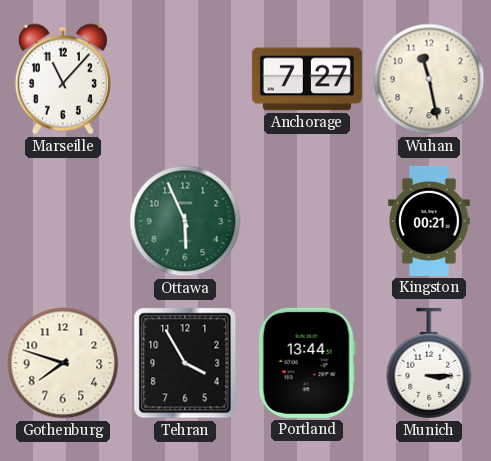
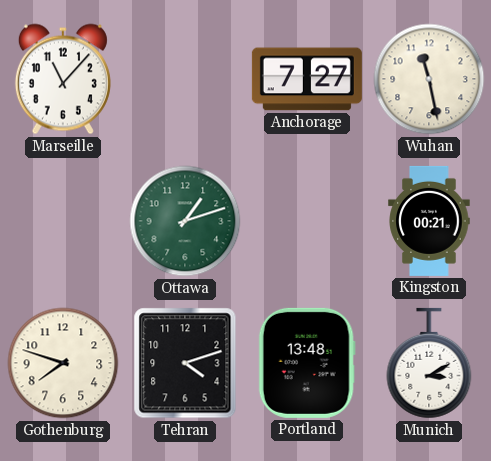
Ottawa: 5:56 -> 1:12
Tehran: 3:55 -> 4:12
Portland: 13:44 -> 13:48
Munich: 3:15 -> 3:10
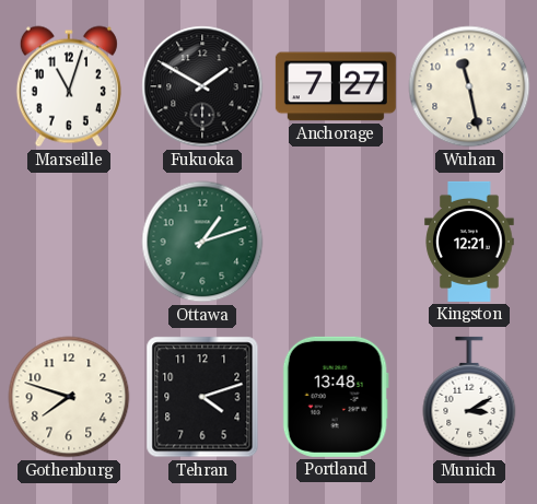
Marseille: 11:07 -> 11:03
Fukuoka: none -> 1:50
Kingston: 00:21 -> 12:21
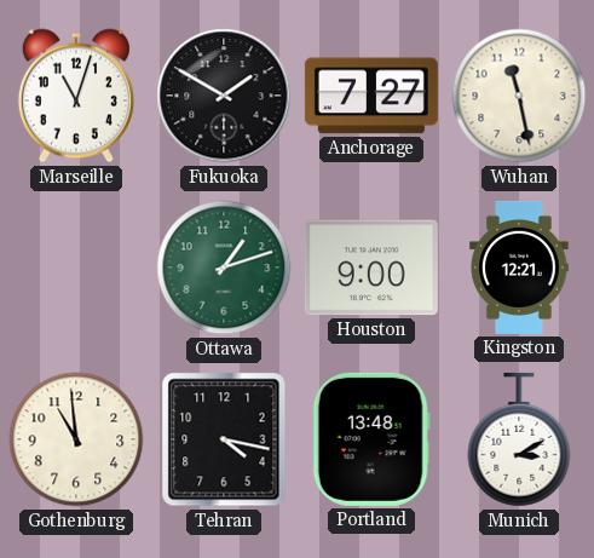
Houston: none -> 9:00
Gothenburg: 7:48 -> 10:59
Tehran: 4:12 -> 4:17
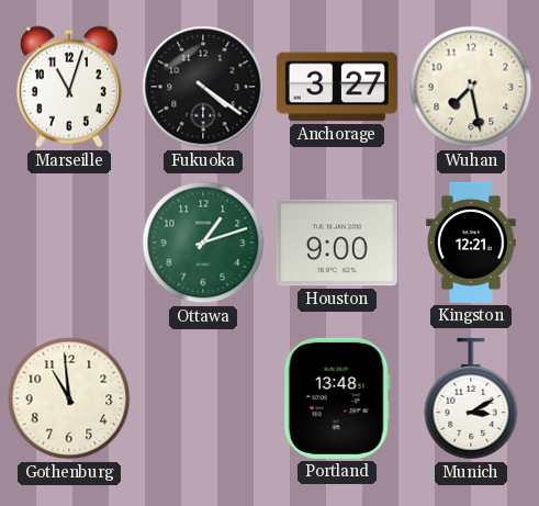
Fukuoka: 1:50 -> 4:21
Anchorage: 7:27 -> 3:27
Wuhan: 11:28 -> 7:28
Tehran: 4:17 -> none
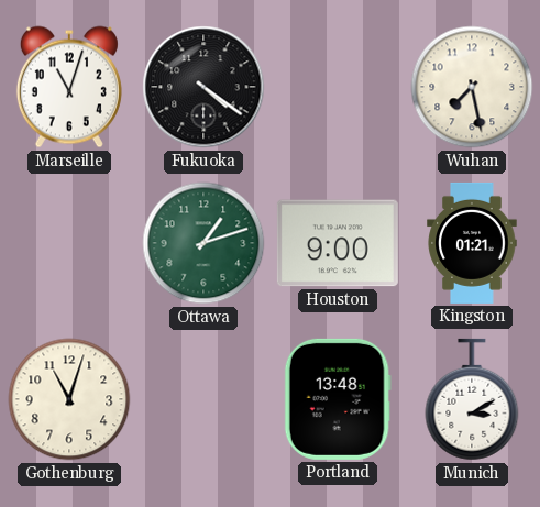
Anchorage: 3:27 -> none
Kingston: 12:21 -> 01:21
Gothenburg: 10:59 -> 11:03
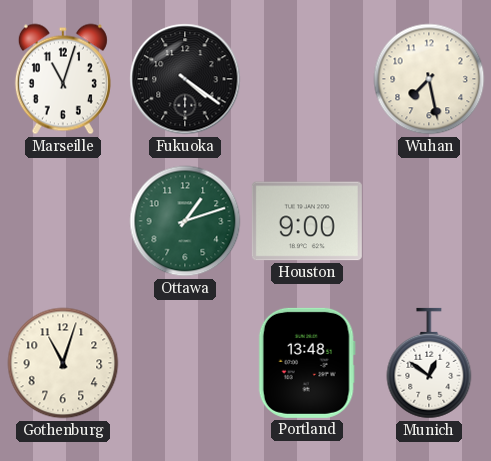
Kingston: 01:21 -> none
Munich: 3:10 -> 12:51
